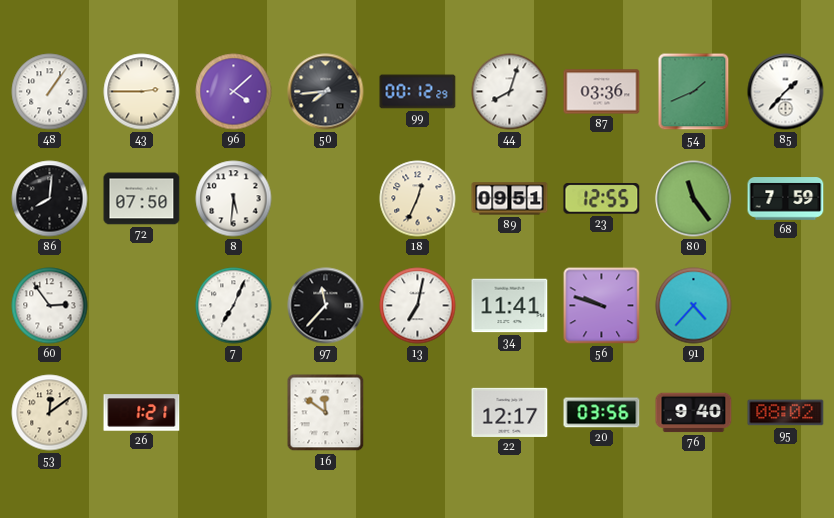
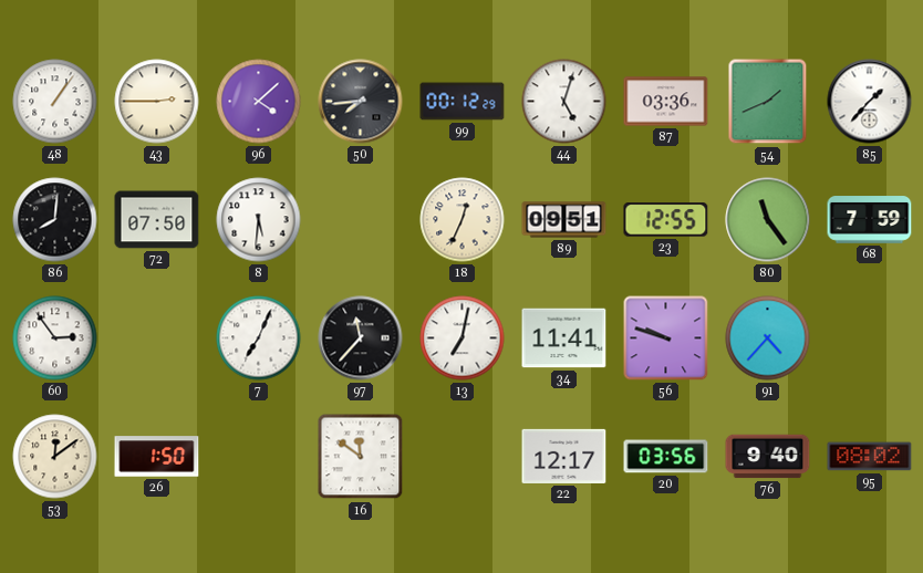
44: 8:03 -> 5:03
26: 1:21 -> 1:50
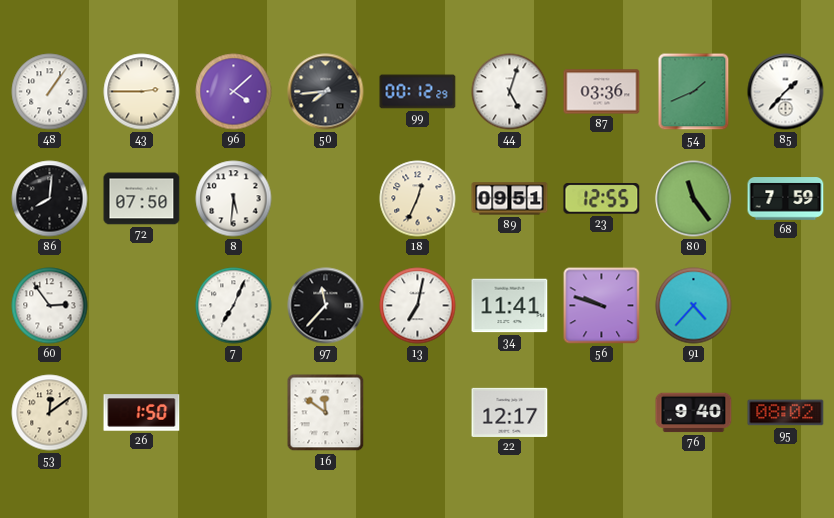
20: 03:56 -> none
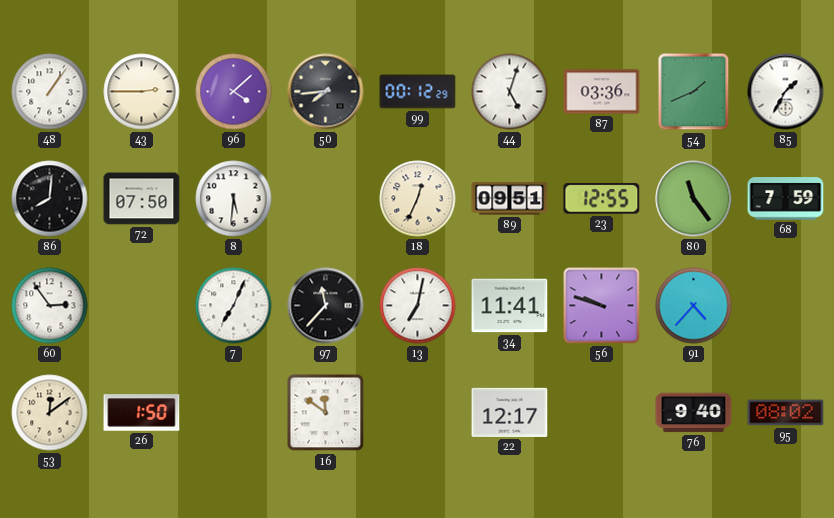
85: 1:37 -> 1:35
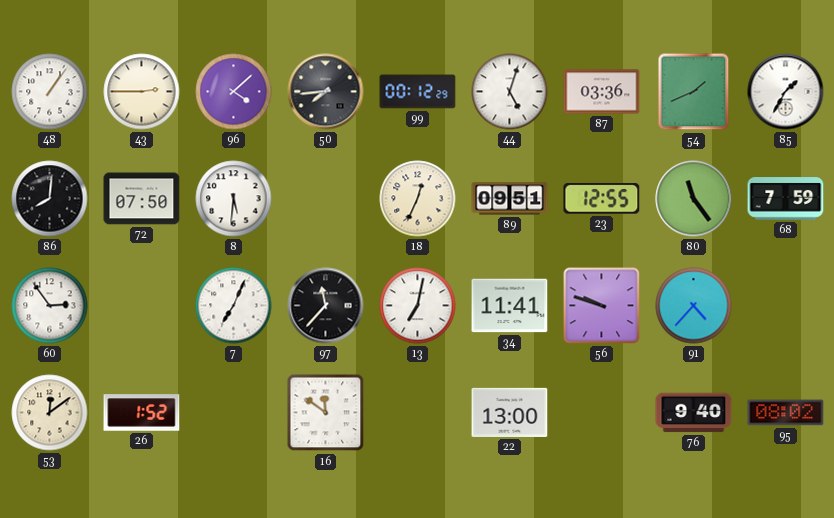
26: 1:50 -> 1:52
22: 12:17 -> 13:00
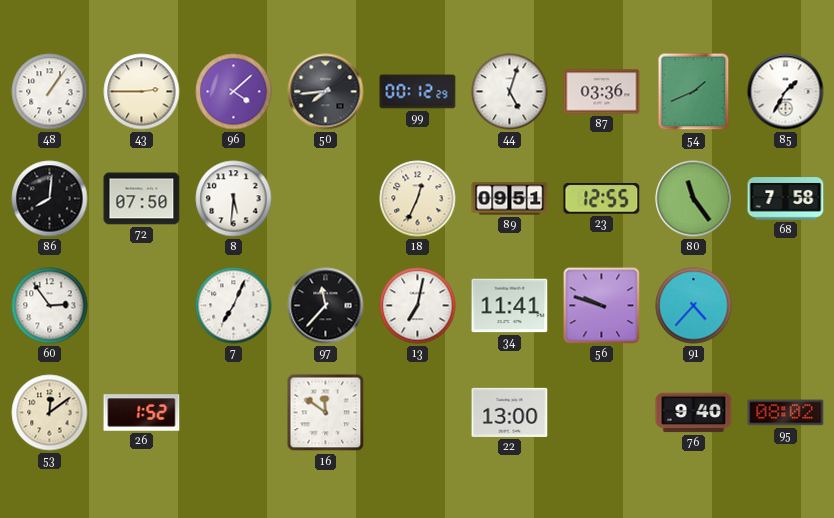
68: 7:59 -> 7:58
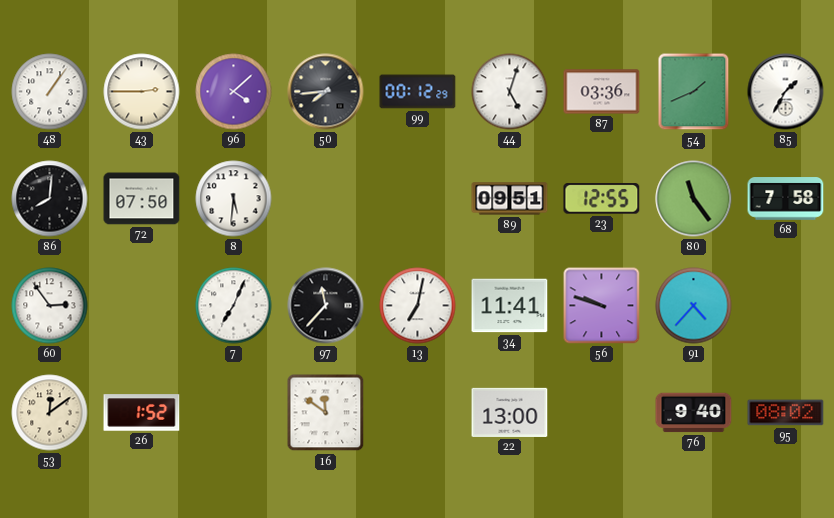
18: 12:34 -> none
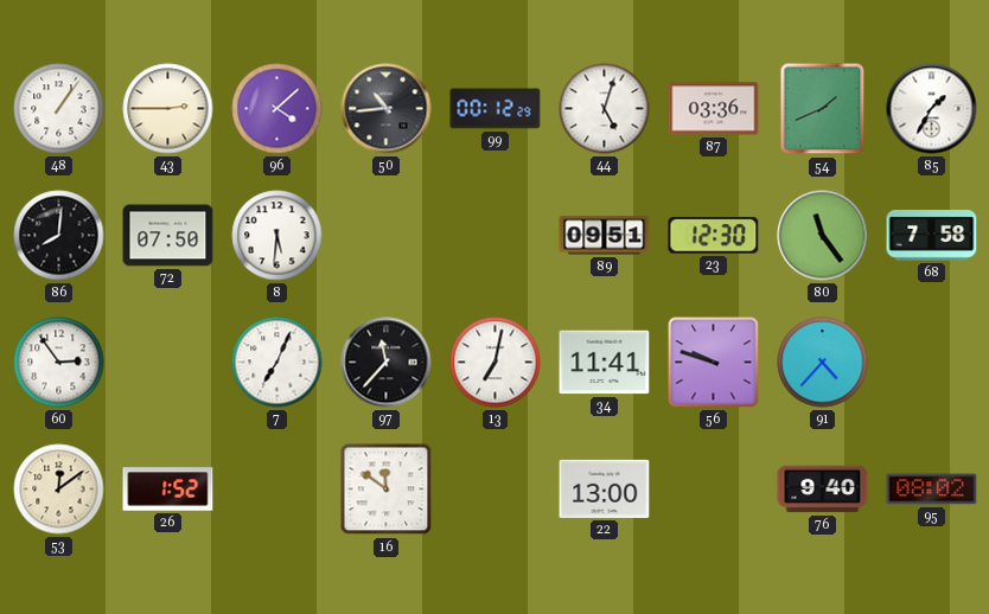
50: 7:44 -> 10:44
23: 12:55 -> 12:30
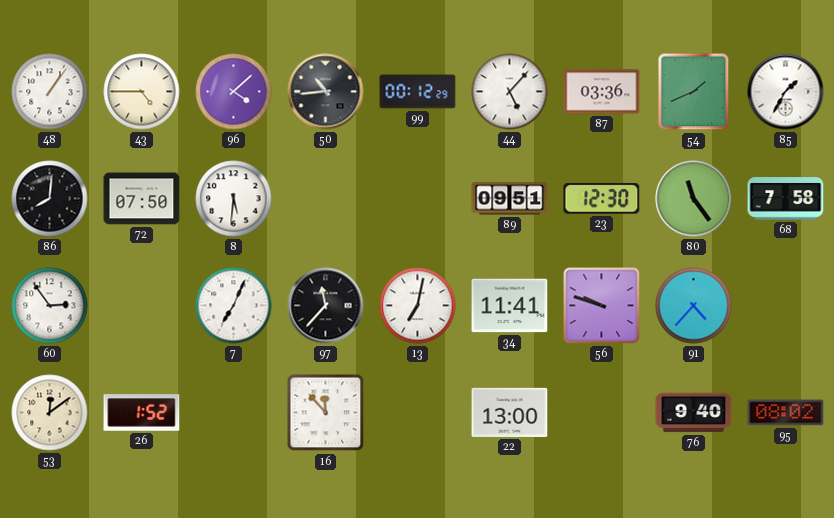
43: 2:45 -> 4:45
44: 5:03 -> 5:07
16: 11:51 -> 11:53
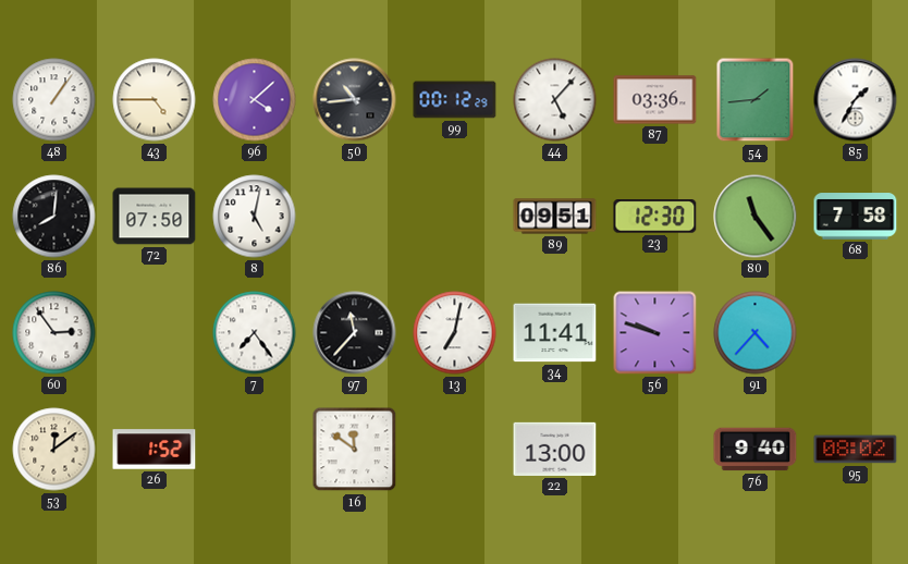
54: 1:41 -> 1:44
8: 5:31 -> 5:02
7: 7:04 -> 7:24
16: 11:53 -> 11:51
